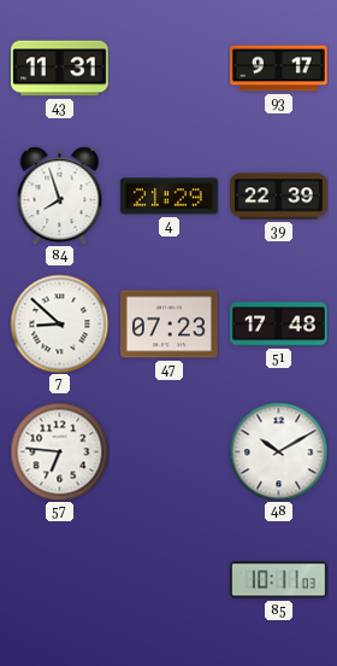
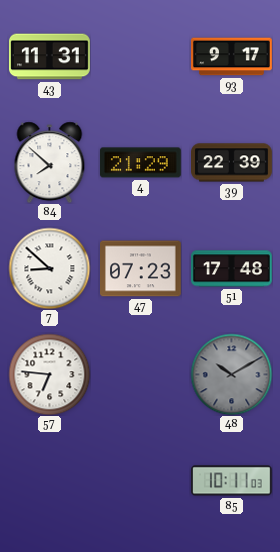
84: 7:57 -> 7:52
48 dial: white -> grey
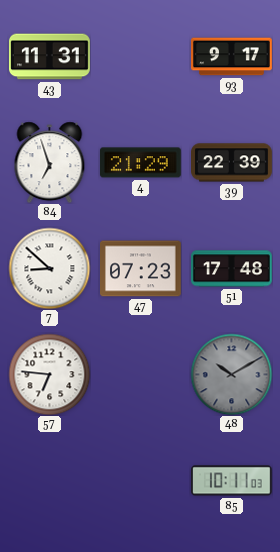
84: 7:52 -> 6:57
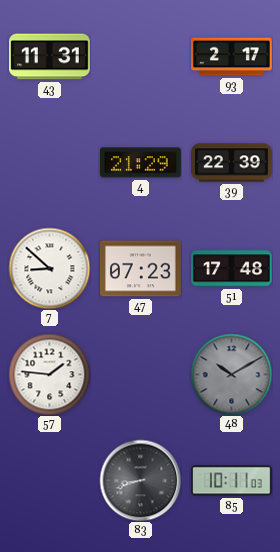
93: 9:17 -> 2:17
84: 6:57 -> none
57: 6:46 -> 1:46
83: none -> 8:42
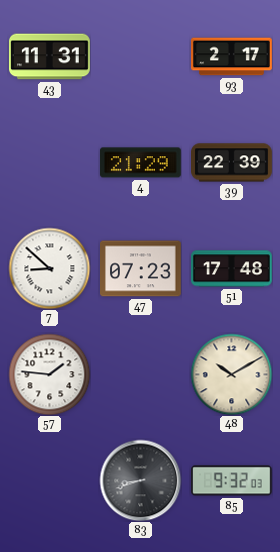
48 dial: grey -> cream
85: 10:11 -> 9:32
